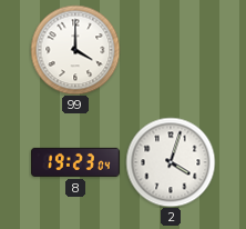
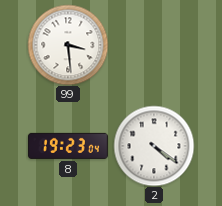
99: 4:00 -> 3:29
2: 4:03 -> 4:21
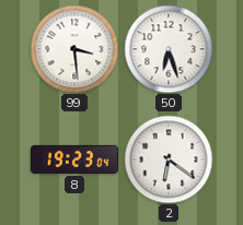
50: none -> 6:27
2: 4:21 -> 6:21
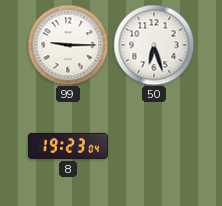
99: 3:29 -> 9:15
2: 6:21 -> none
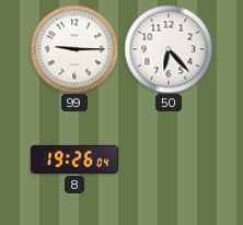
50: 6:27 -> 6:23
8: 19:23 -> 19:26
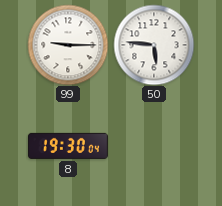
50: 6:23 -> 5:46
8: 19:26 -> 19:30
